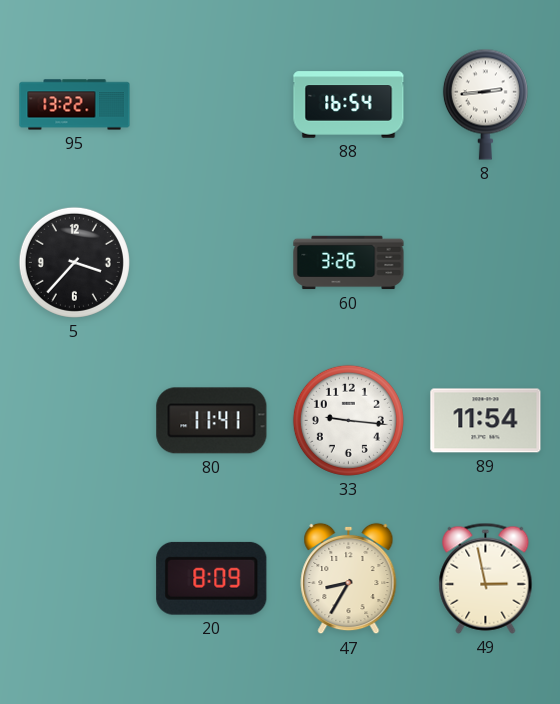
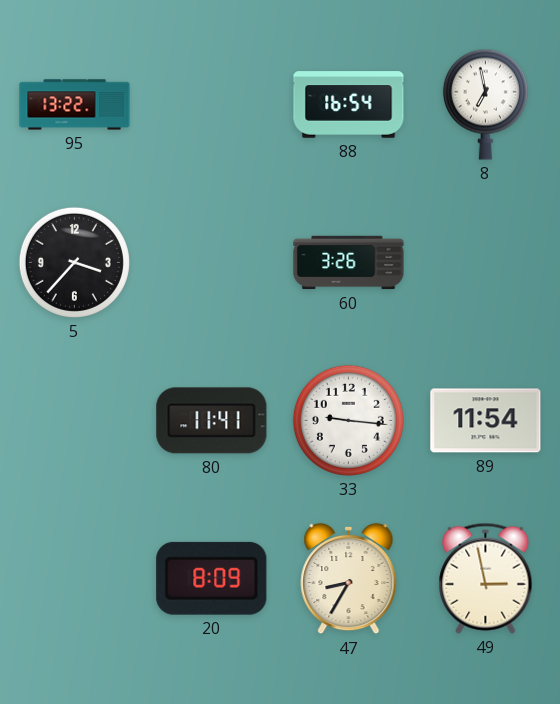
8: 2:44 -> 6:58
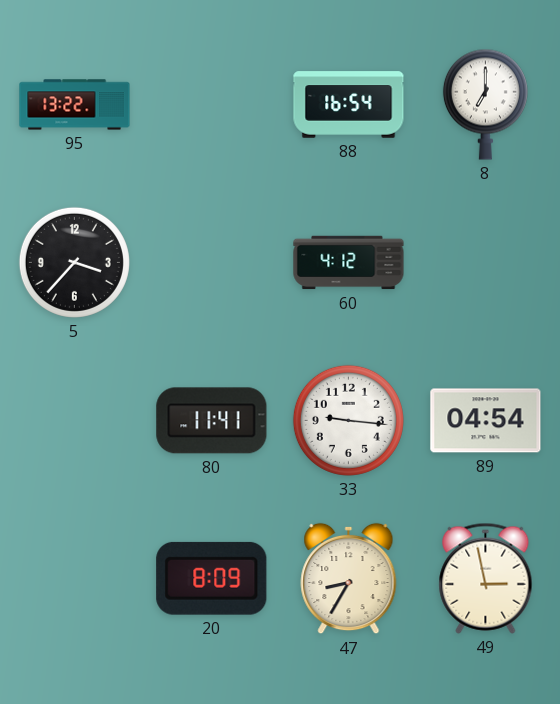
8: 6:58 -> 7:00
60: 3:26 -> 4:12
89: 11:54 -> 04:54
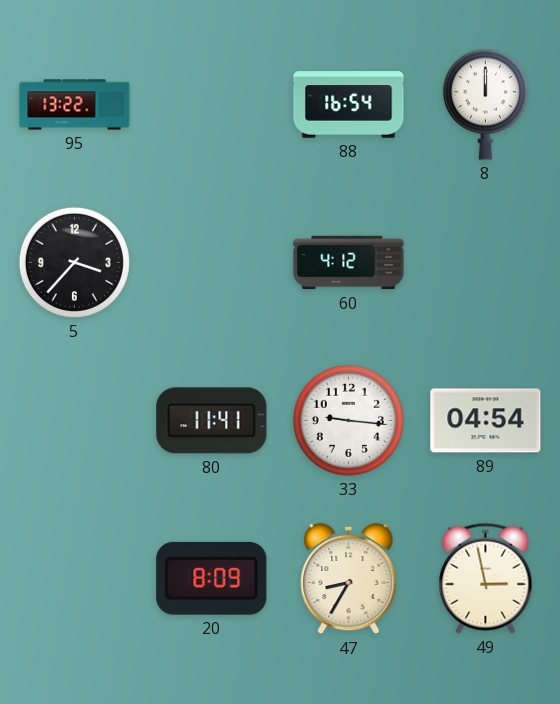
8: 7:00 -> 12:00
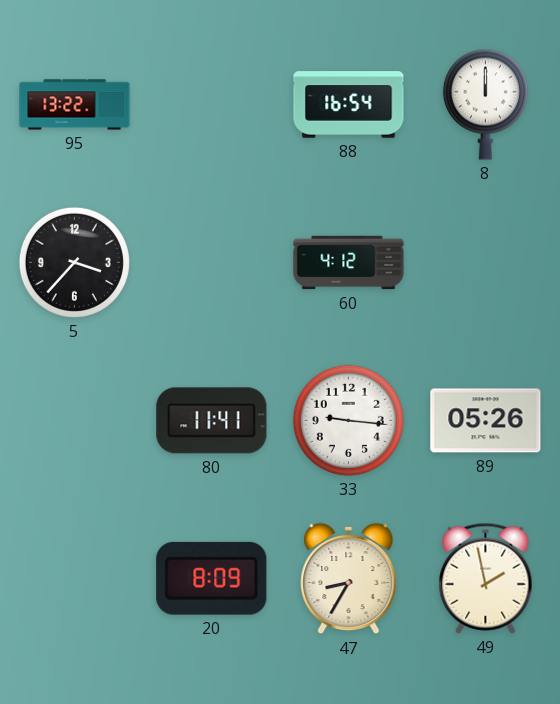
89: 04:54 -> 05:26
49: 2:58 -> 1:58
